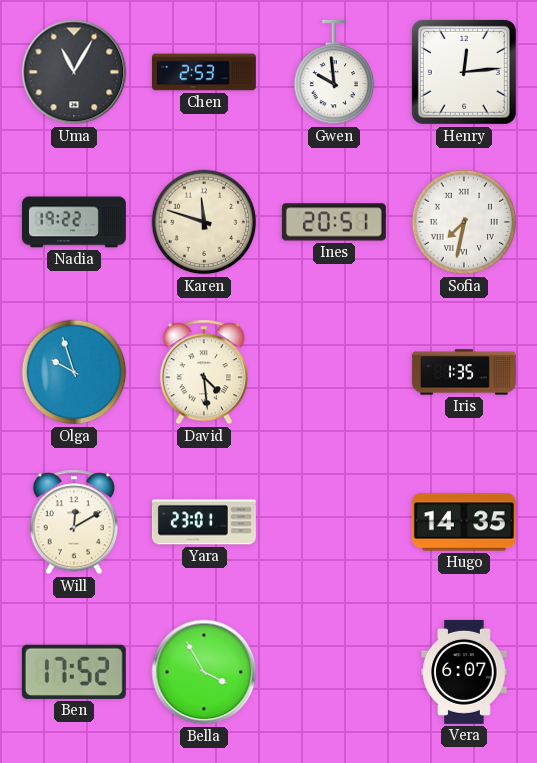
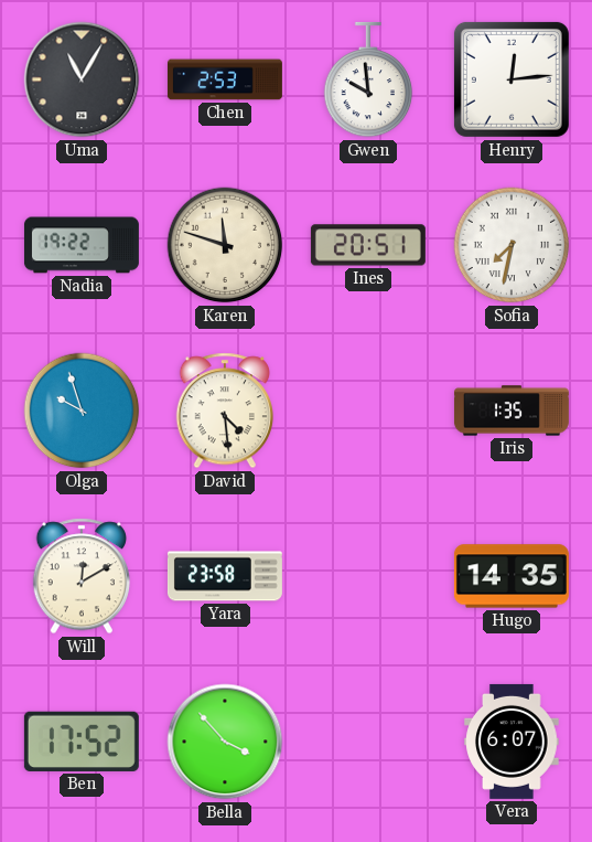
Yara: 23:01 -> 23:58
Bella: 3:55 -> 3:53
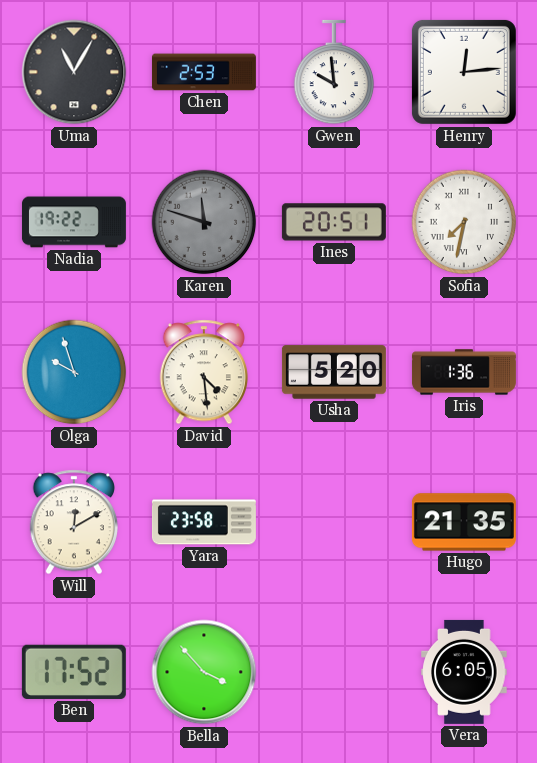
Karen dial: cream -> grey
Usha: none -> 5:20
Iris: 1:35 -> 1:36
Hugo: 14:35 -> 21:35
Vera: 6:07 -> 6:05
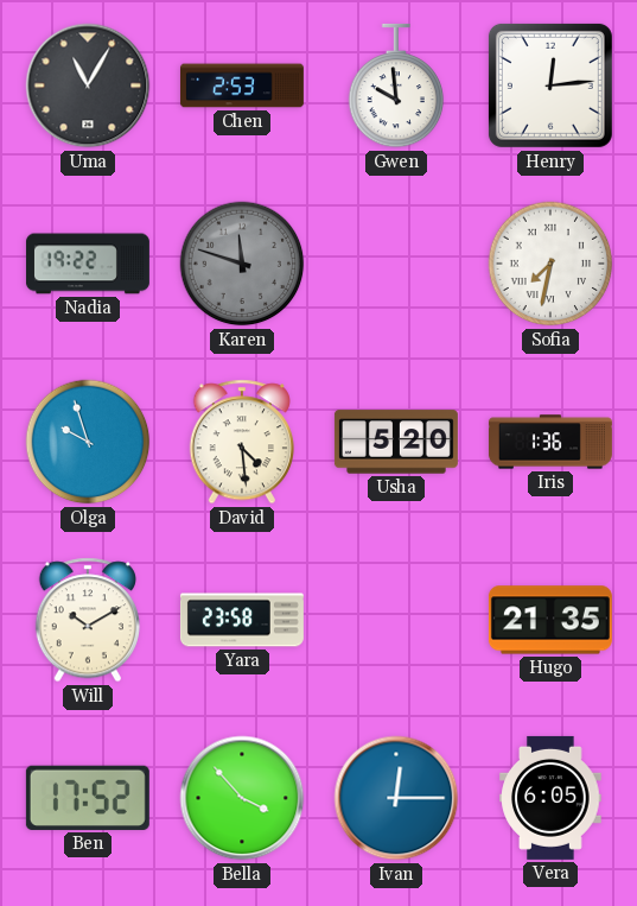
Ines: 20:51 -> none
Will: 12:10 -> 10:10
Ivan: none -> 12:15
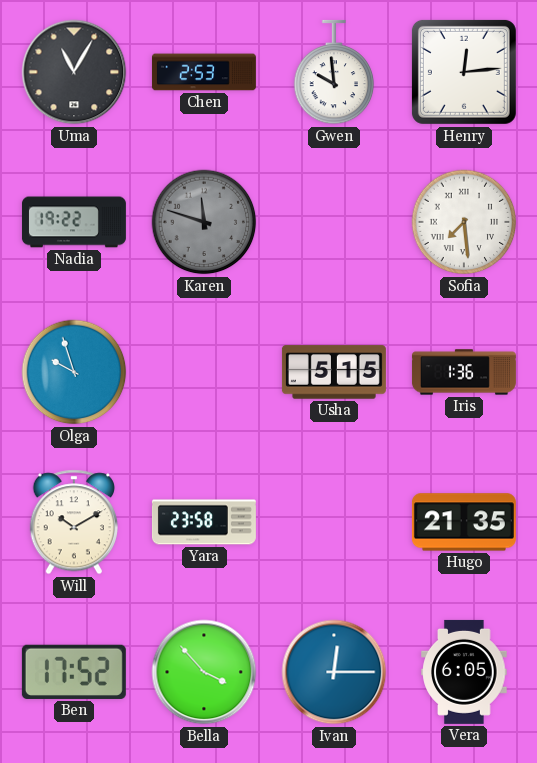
Sofia: 7:32 -> 7:29
David: 4:29 -> none
Usha: 5:20 -> 5:15
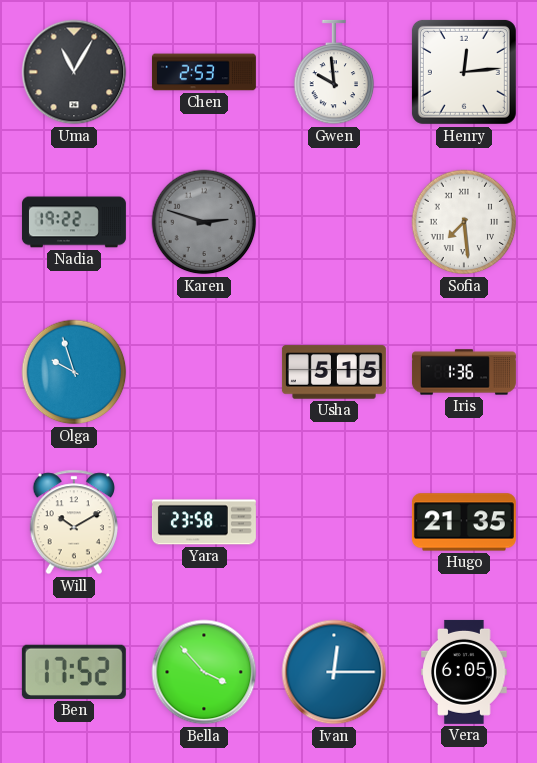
Karen: 11:48 -> 2:48
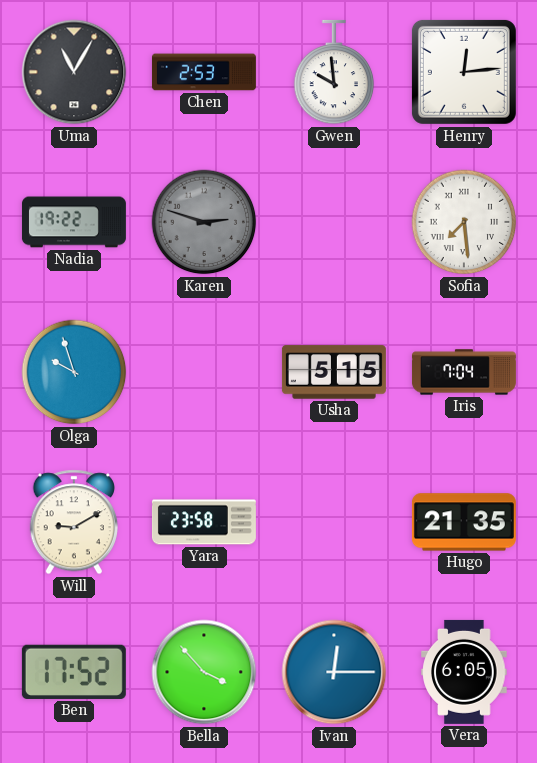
Iris: 1:36 -> 7:04
Will: 10:10 -> 9:10
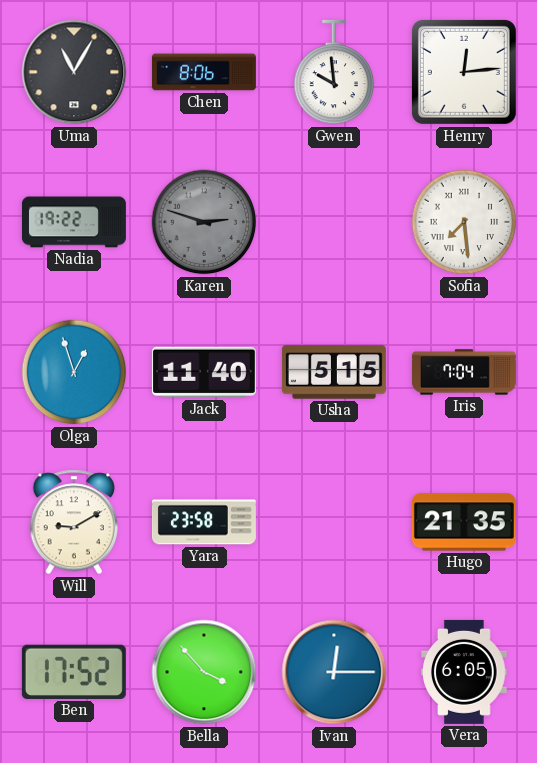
Chen: 2:53 -> 8:06
Olga: 9:57 -> 12:57
Jack: none -> 11:40
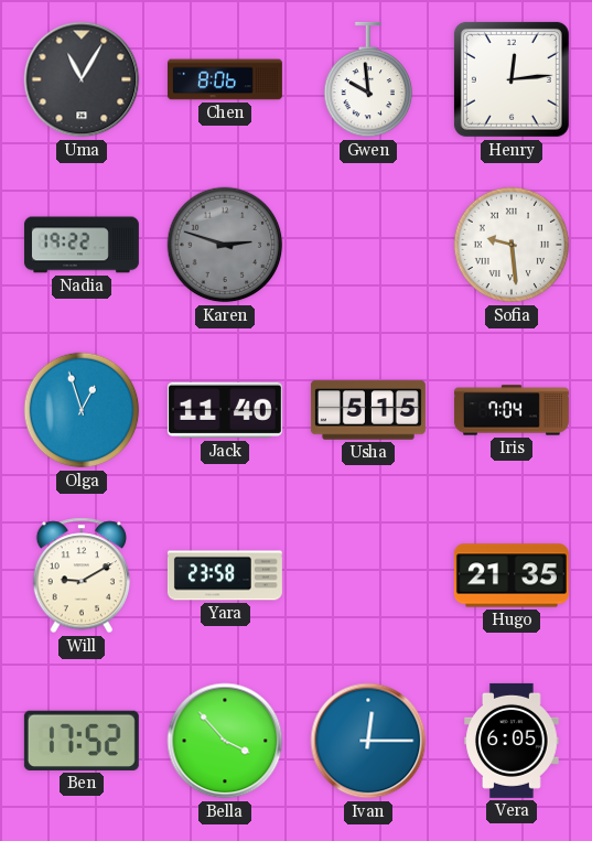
Sofia: 7:29 -> 9:29
